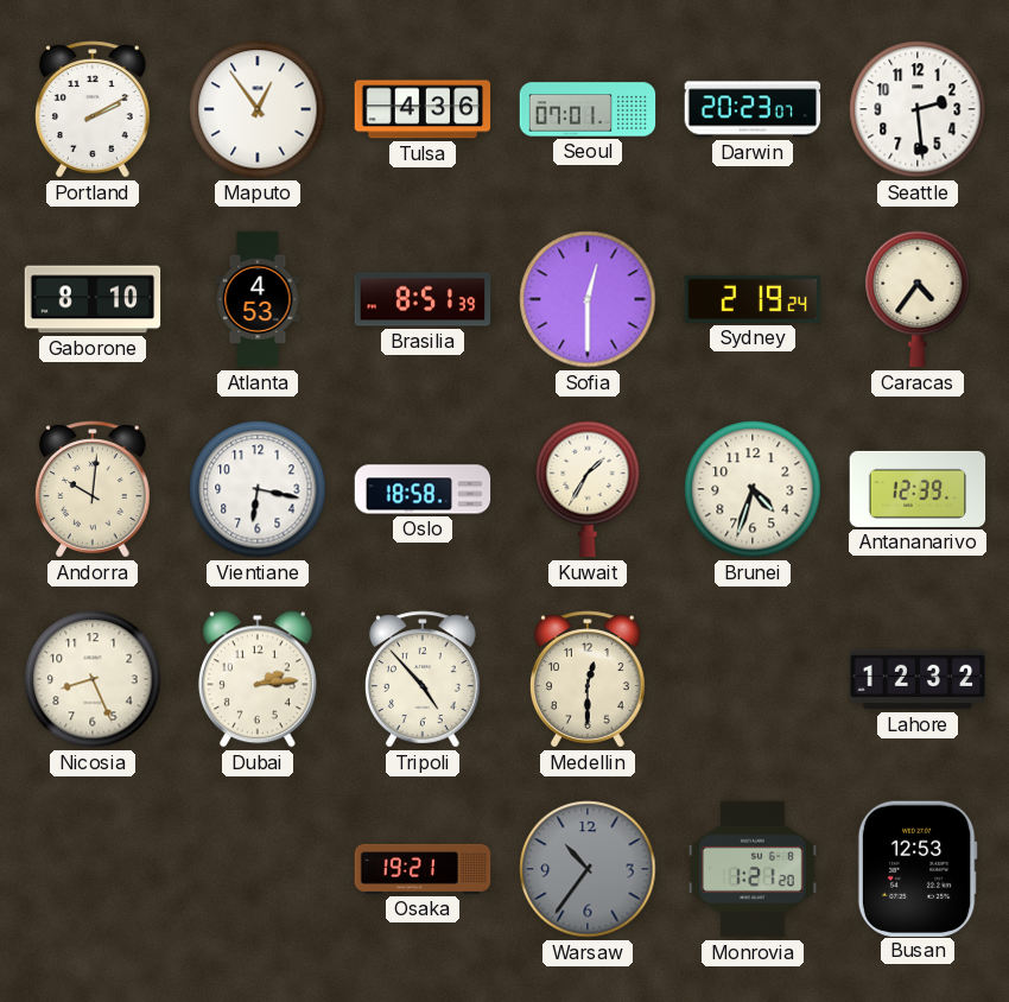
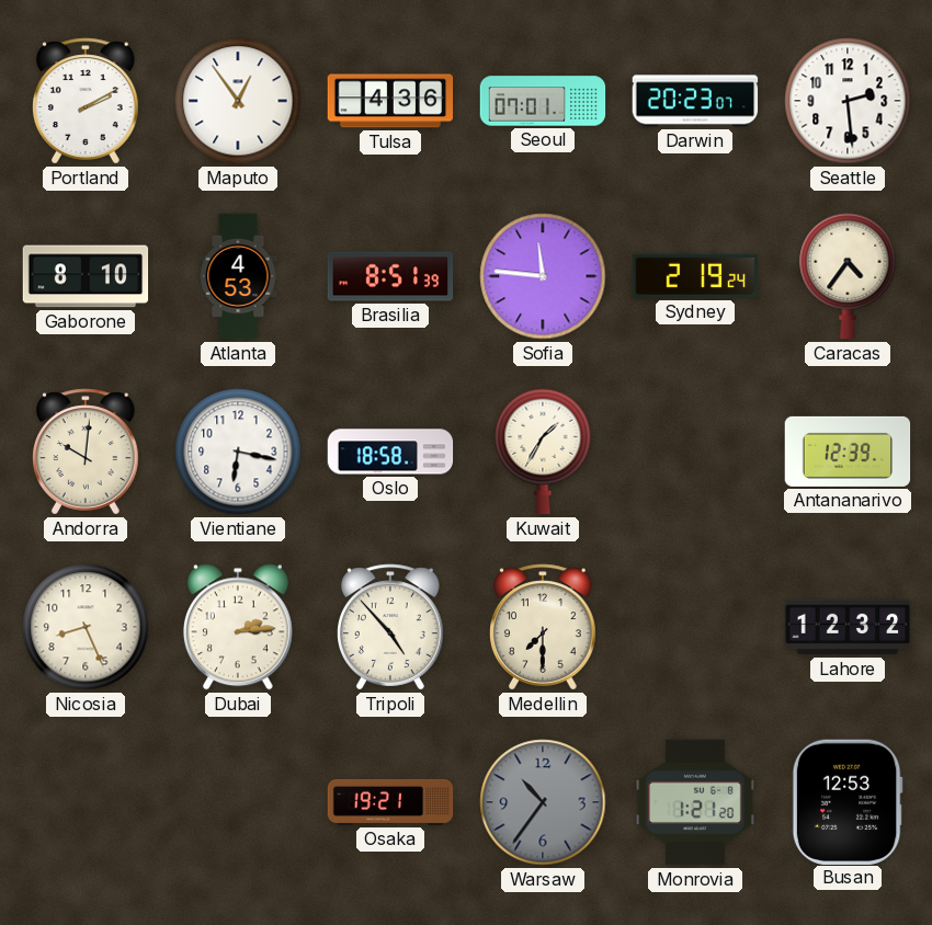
Sofia: 12:30 -> 11:46
Brunei: 4:33 -> none
Medellin: 12:30 -> 7:30
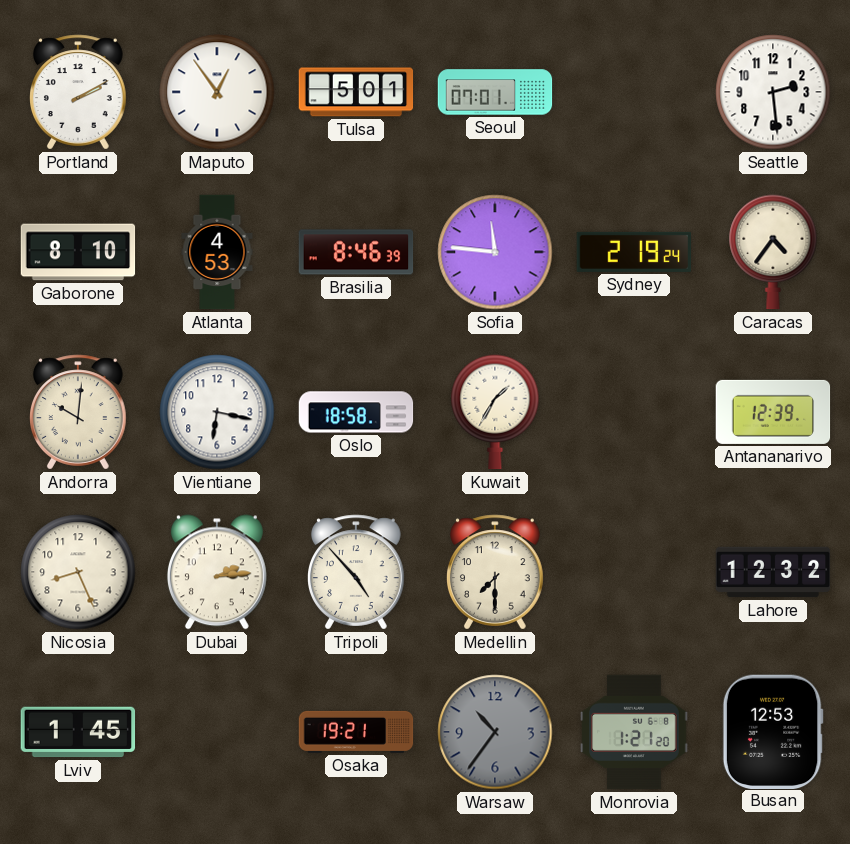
Tulsa: 4:36 -> 5:01
Darwin: 20:23 -> none
Brasilia: 8:51 -> 8:46
Lviv: none -> 1:45
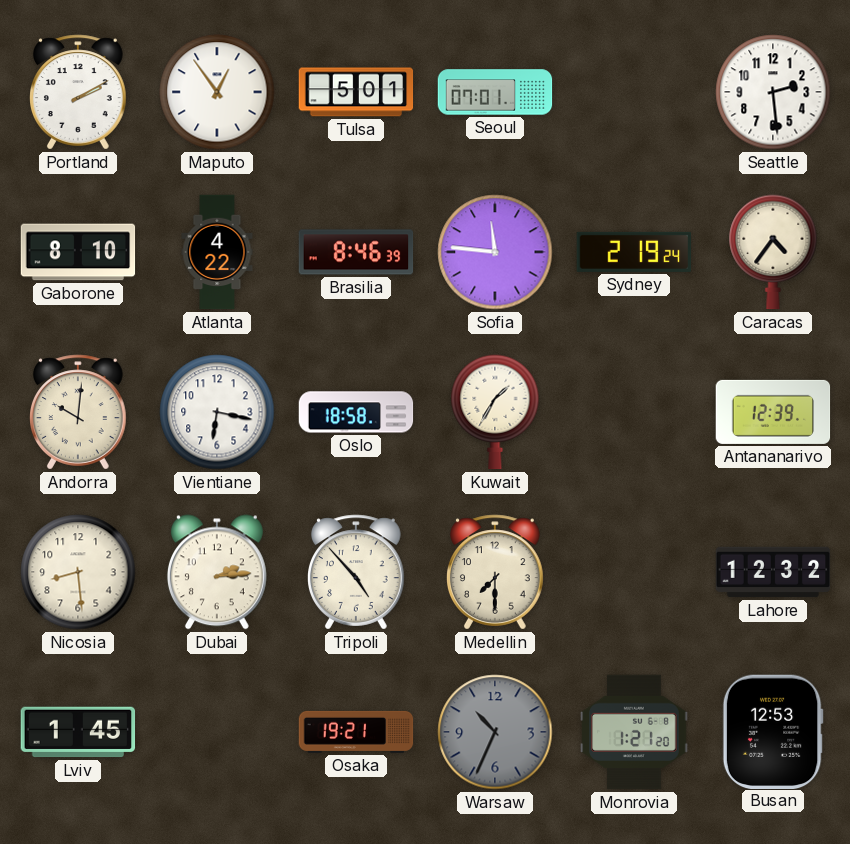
Atlanta: 4:53 -> 4:22
Nicosia: 8:26 -> 8:29
Warsaw: 10:36 -> 10:34
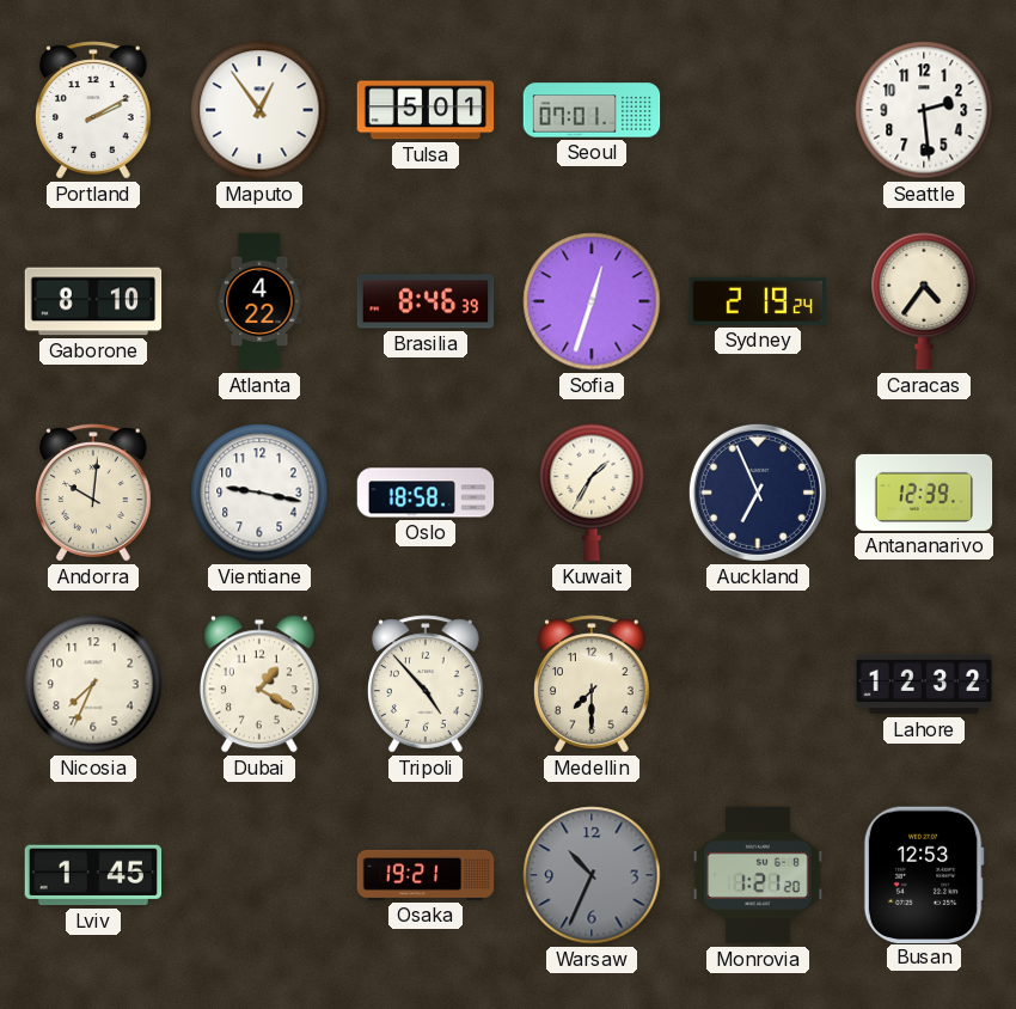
Sofia: 11:46 -> 12:33
Vientiane: 6:17 -> 9:17
Auckland: none -> 6:56
Nicosia: 8:29 -> 7:34
Dubai: 2:14 -> 1:20
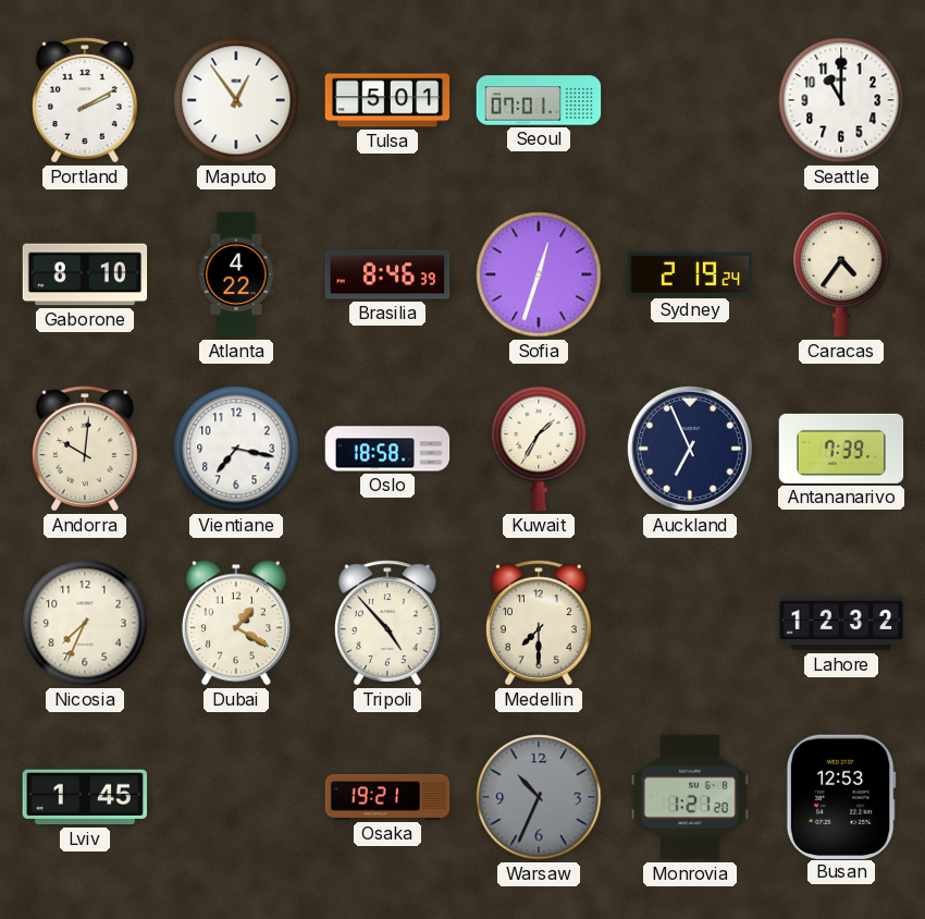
Seattle: 2:29 -> 11:00
Vientiane: 9:17 -> 7:17
Antananarivo: 12:39 -> 7:39
